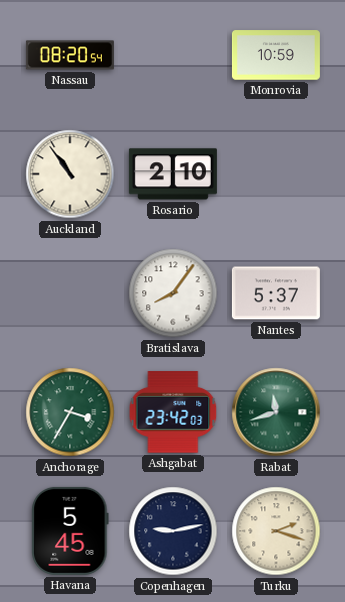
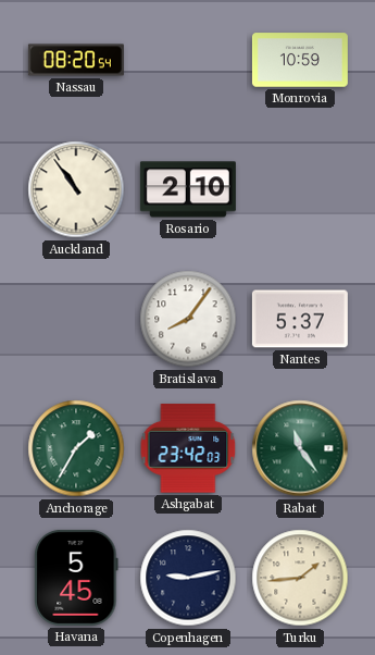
Anchorage: 3:35 -> 1:35
Rabat: 11:42 -> 11:24
Turku: 2:18 -> 1:44
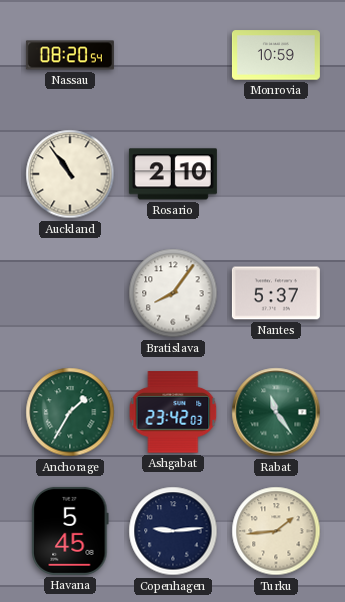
Copenhagen: 9:13 -> 9:14
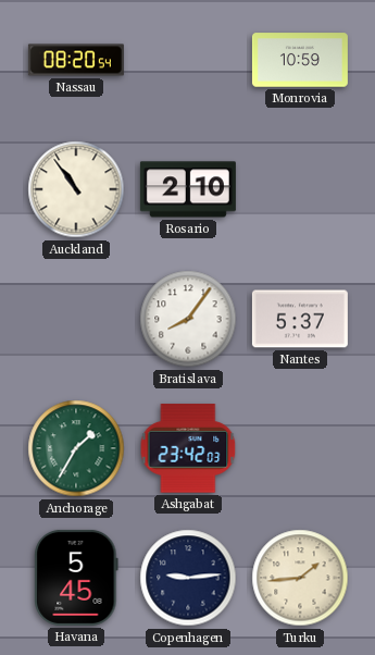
Rabat: 11:24 -> none
